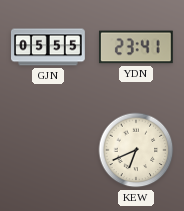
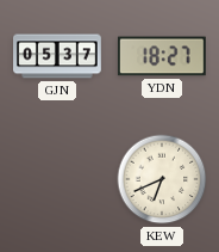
GJN: 05:55 -> 05:37
YDN: 23:41 -> 18:27
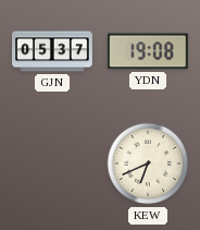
YDN: 18:27 -> 19:08
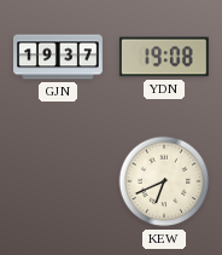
GJN: 05:37 -> 19:37
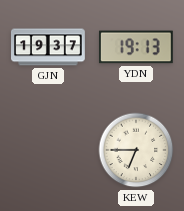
YDN: 19:08 -> 19:13
KEW: 6:41 -> 6:45
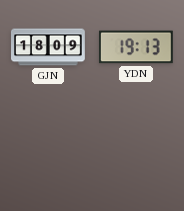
GJN: 19:37 -> 18:09
KEW: 6:45 -> none
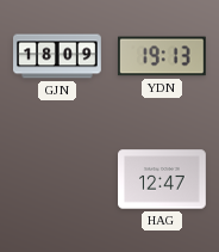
HAG: none -> 12:47
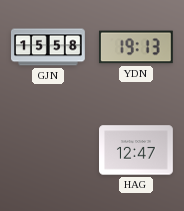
GJN: 18:09 -> 15:58
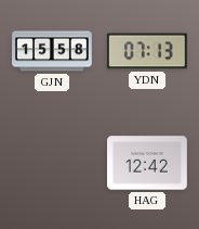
YDN: 19:13 -> 07:13
HAG: 12:47 -> 12:42
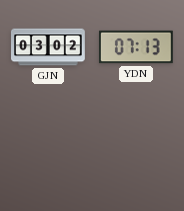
GJN: 15:58 -> 03:02
HAG: 12:42 -> none
